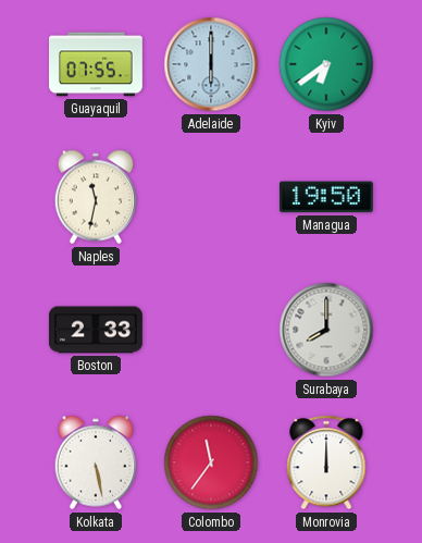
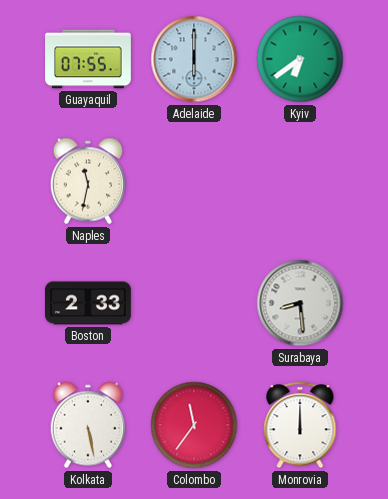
Managua: 19:50 -> none
Surabaya: 8:00 -> 8:29
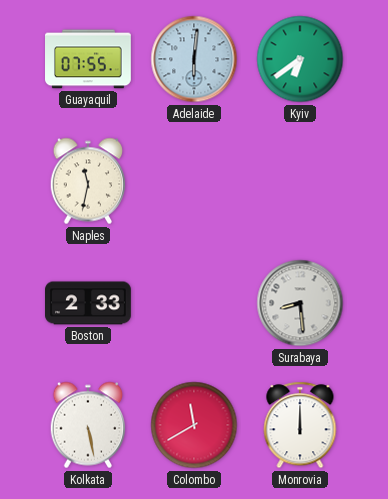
Adelaide: 6:00 -> 6:01
Colombo: 11:36 -> 11:40
